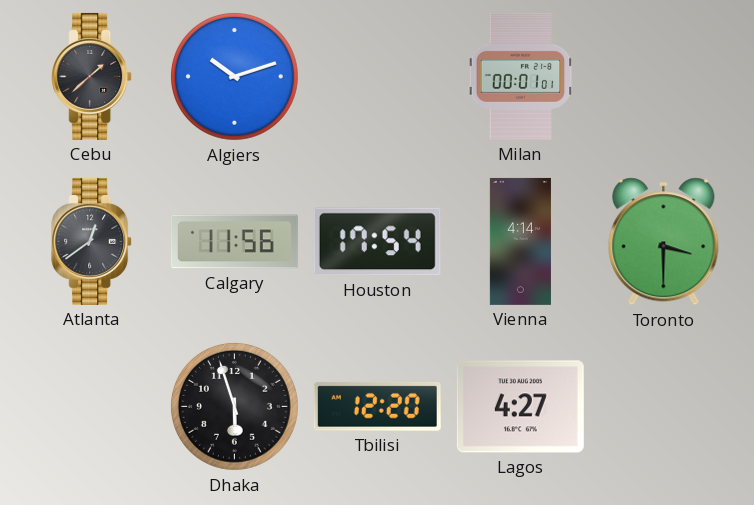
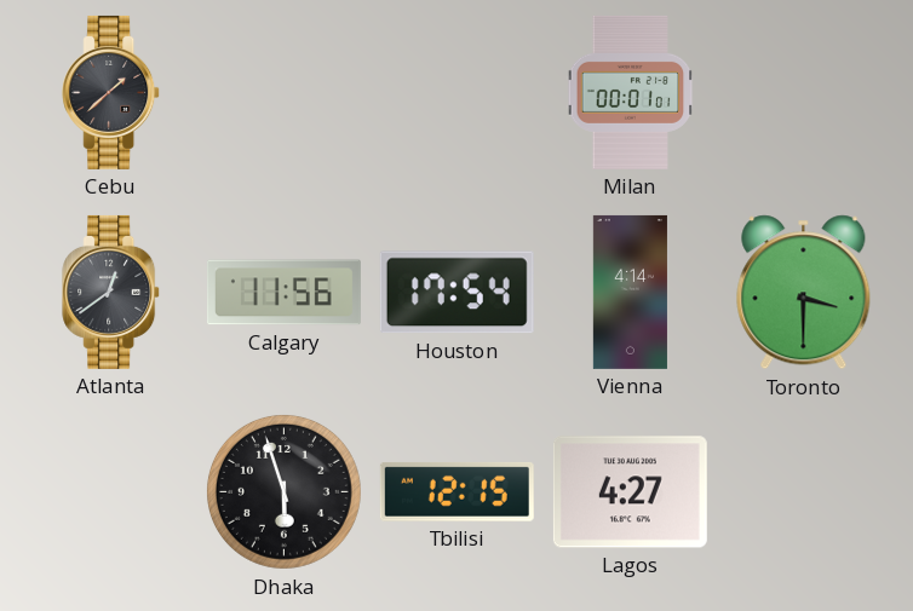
Algiers: 10:12 -> none
Tbilisi: 12:20 -> 12:15
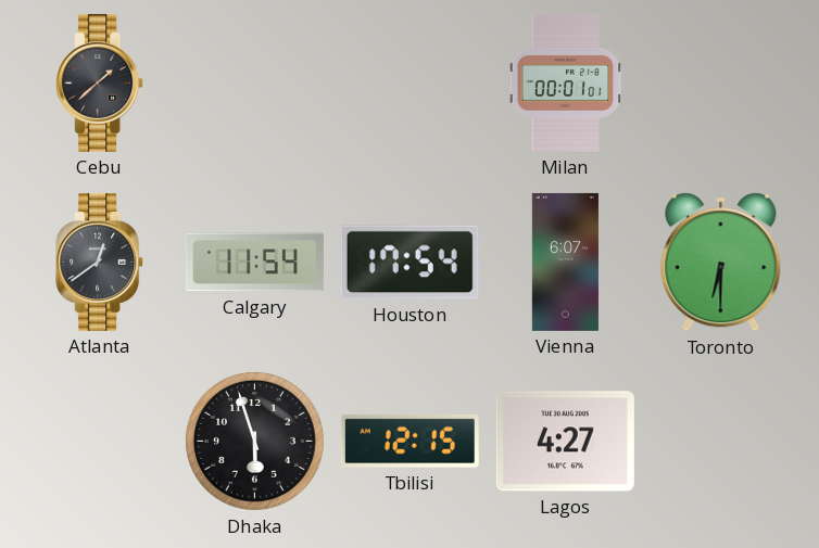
Calgary: 11:56 -> 11:54
Vienna: 4:14 -> 6:07
Toronto: 3:30 -> 6:30
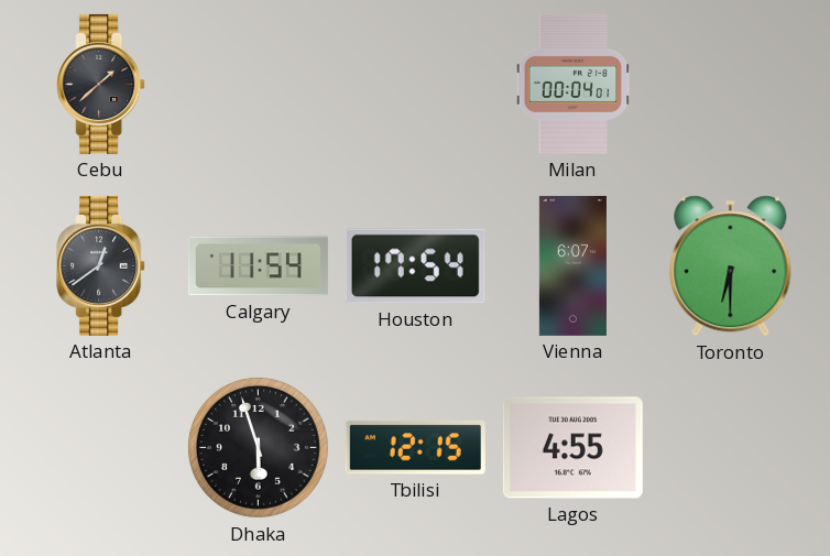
Milan: 00:01 -> 00:04
Lagos: 4:27 -> 4:55
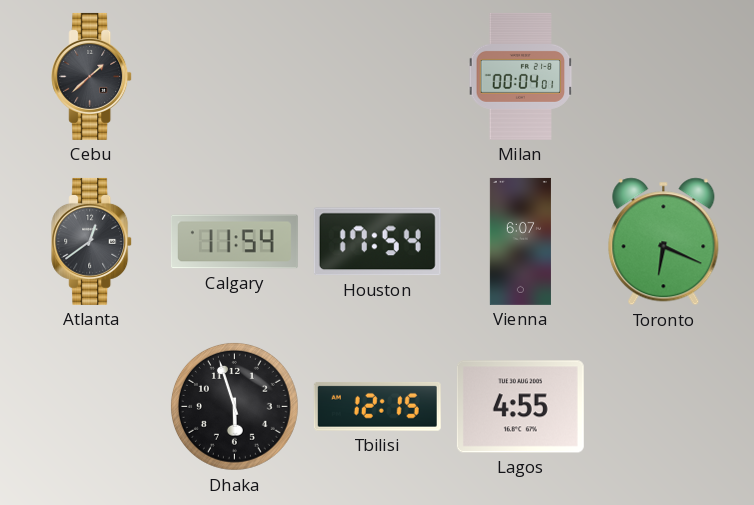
Toronto: 6:30 -> 6:19
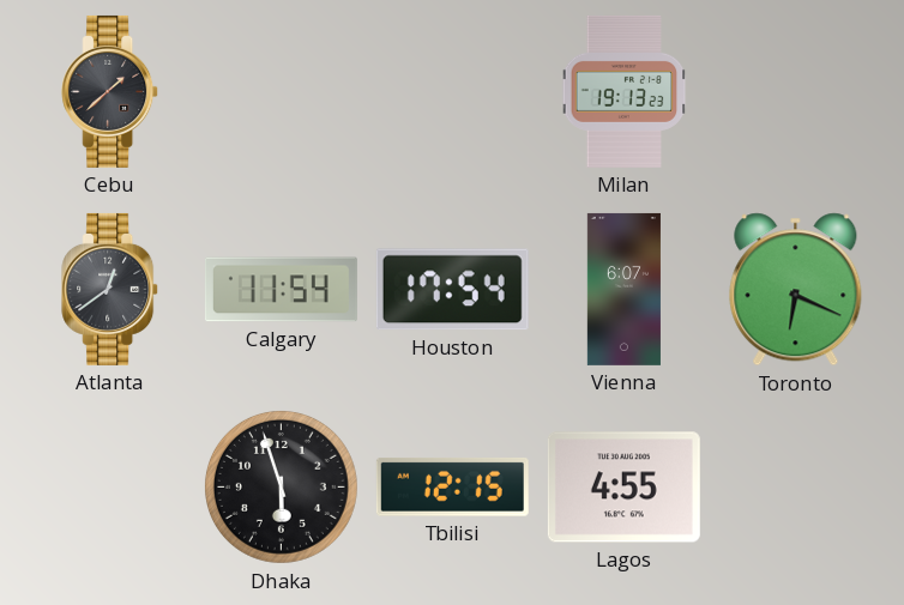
Milan: 00:04 -> 19:13
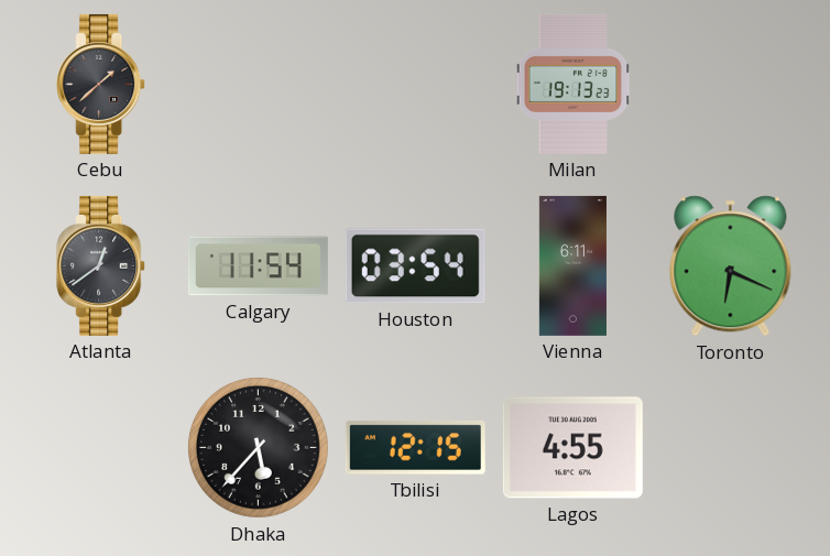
Houston: 17:54 -> 03:54
Vienna: 6:07 -> 6:11
Dhaka: 5:57 -> 5:37
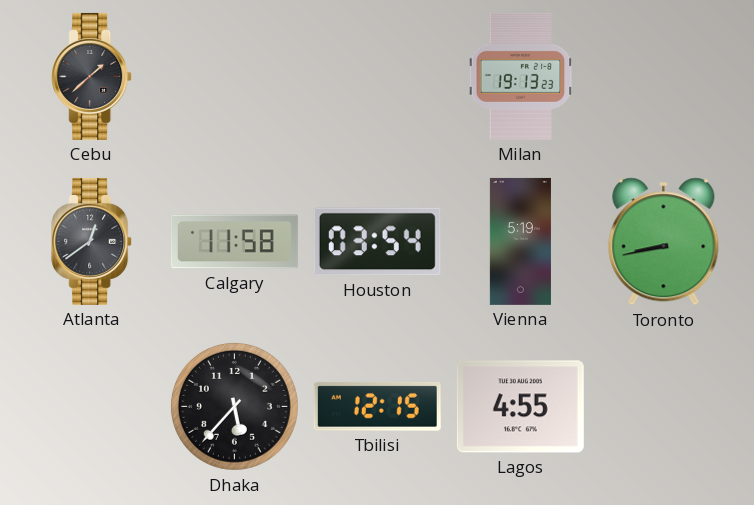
Calgary: 11:54 -> 11:58
Vienna: 6:11 -> 5:19
Toronto: 6:19 -> 8:43
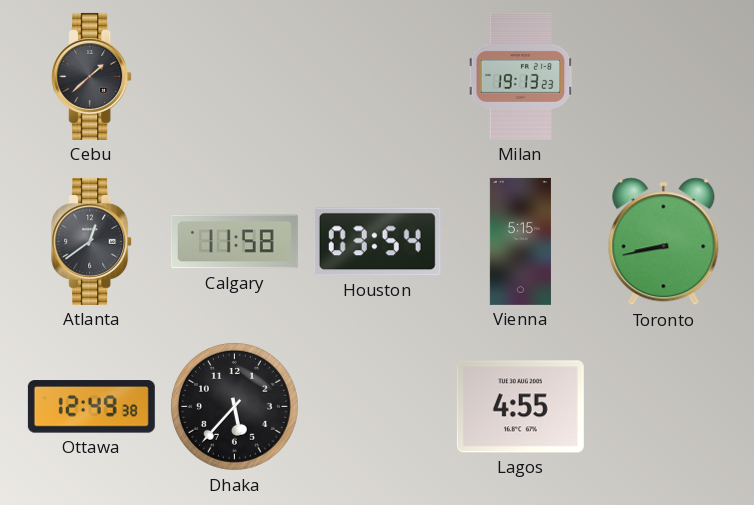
Vienna: 5:19 -> 5:15
Ottawa: none -> 12:49
Tbilisi: 12:15 -> none
